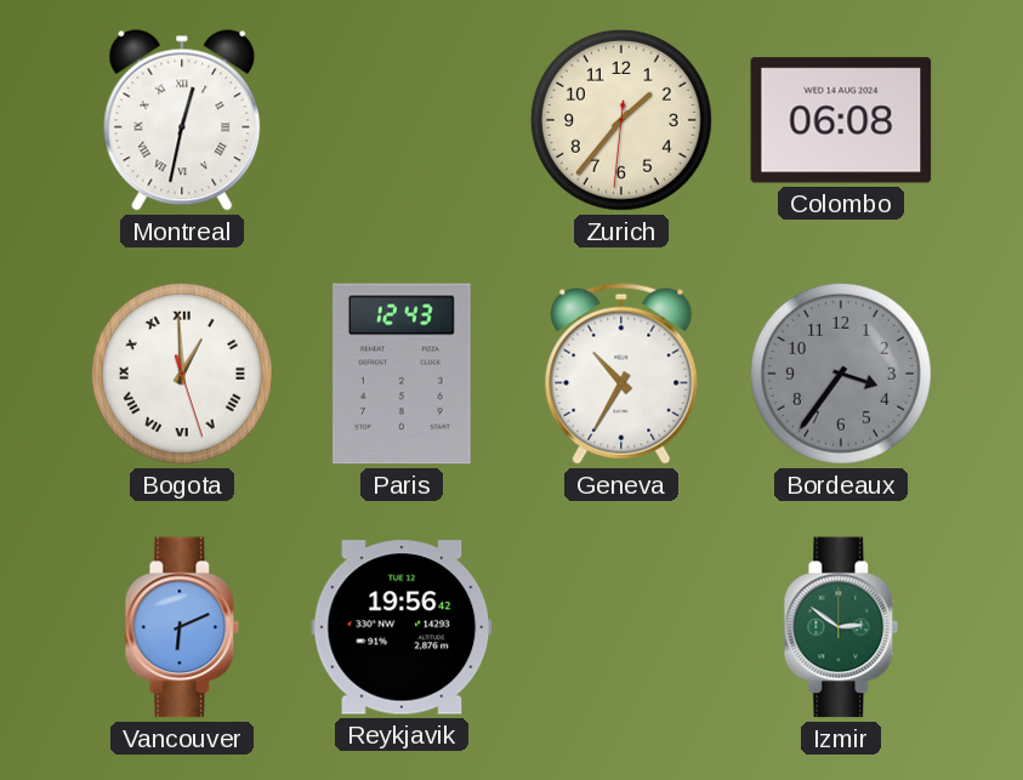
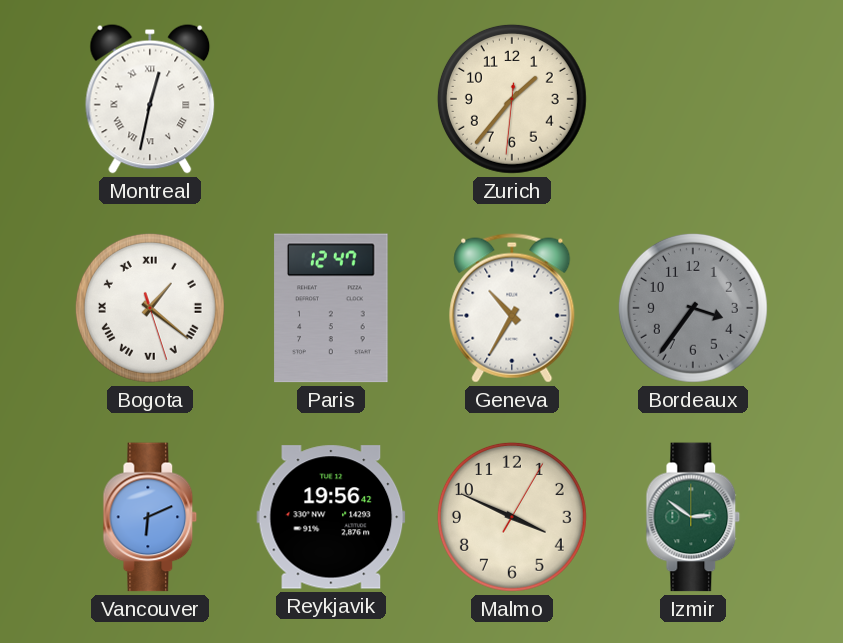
Colombo: 06:08 -> none
Bogota: 12:59 -> 1:21
Paris: 12:43 -> 12:47
Malmo: none -> 3:49
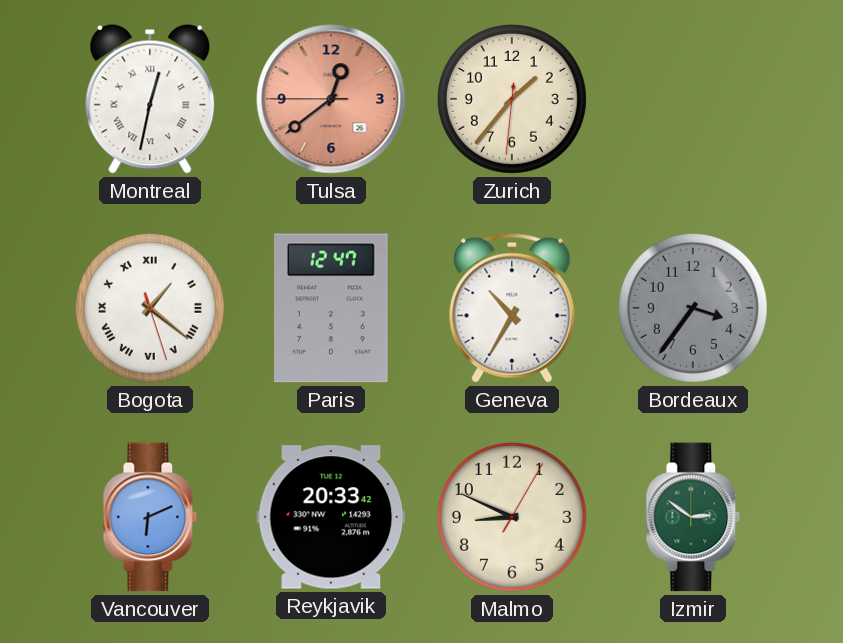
Tulsa: none -> 12:38
Reykjavik: 19:56 -> 20:33
Malmo: 3:49 -> 8:49
